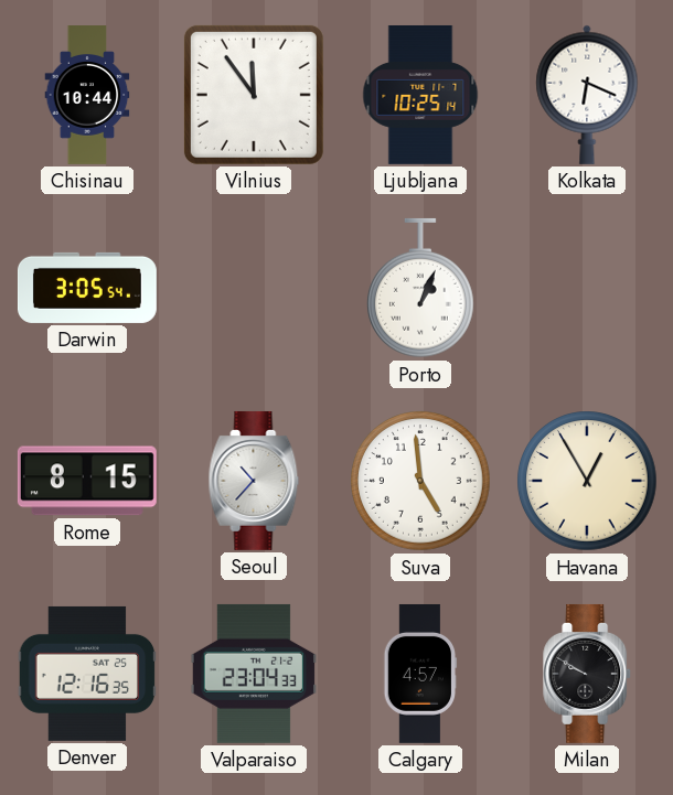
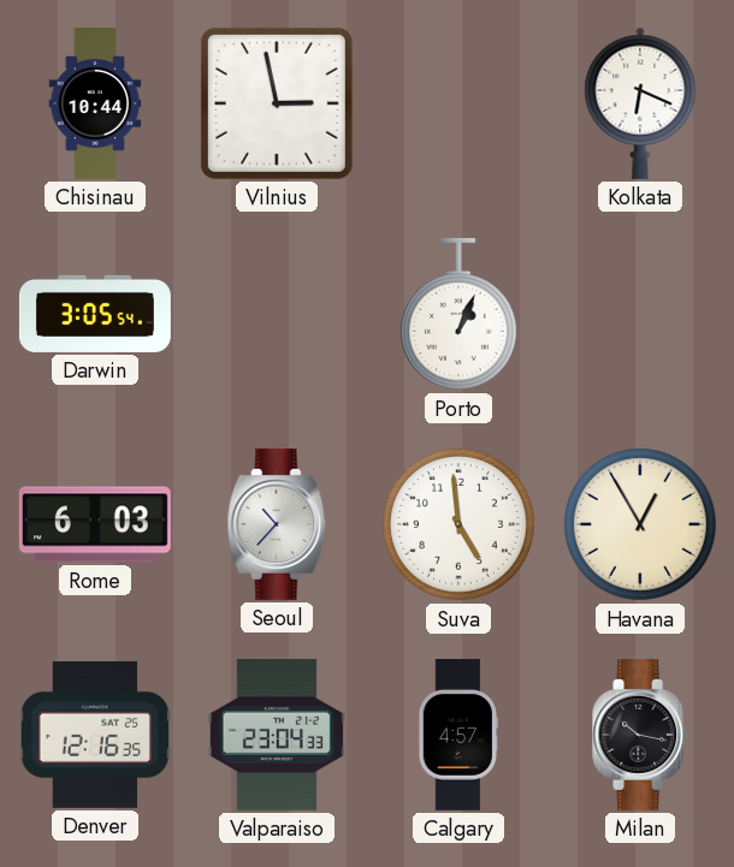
Vilnius: 11:54 -> 2:58
Ljubljana: 10:25 -> none
Rome: 8:15 -> 6:03
Milan: 9:50 -> 10:17
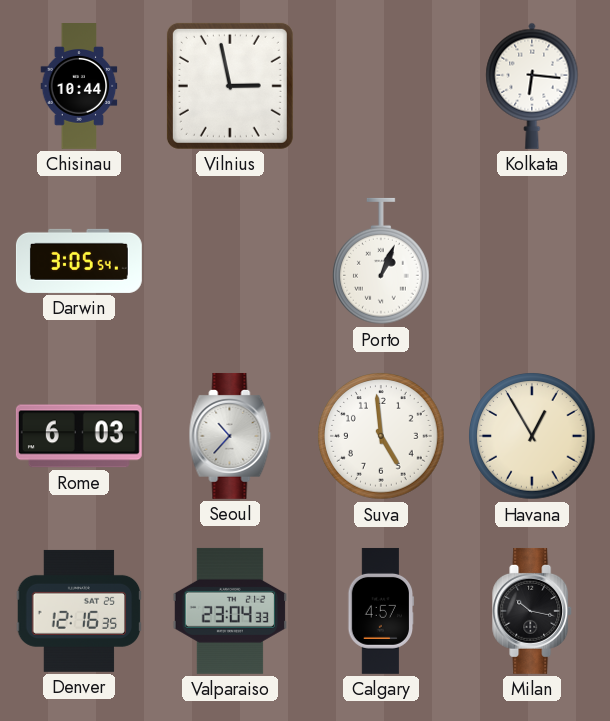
Kolkata: 6:19 -> 6:16
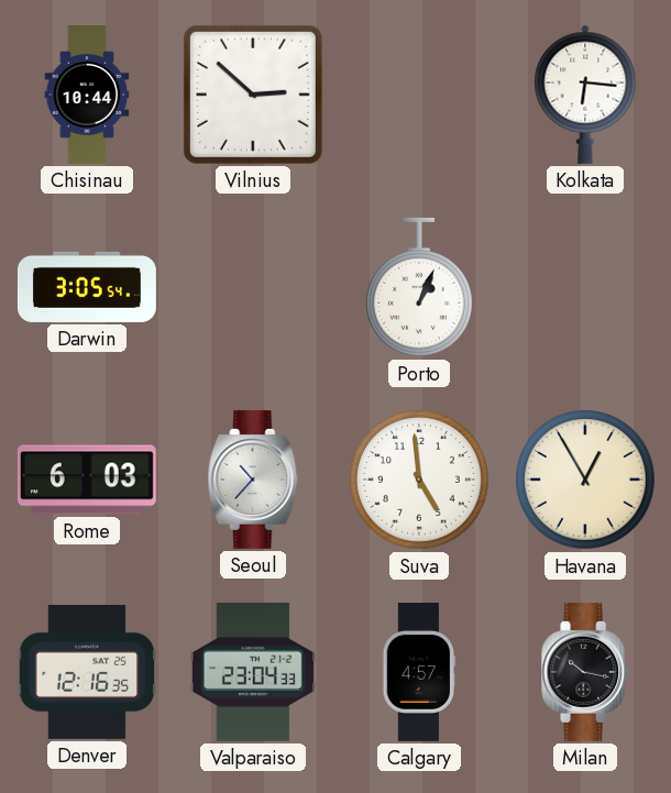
Vilnius: 2:58 -> 2:52
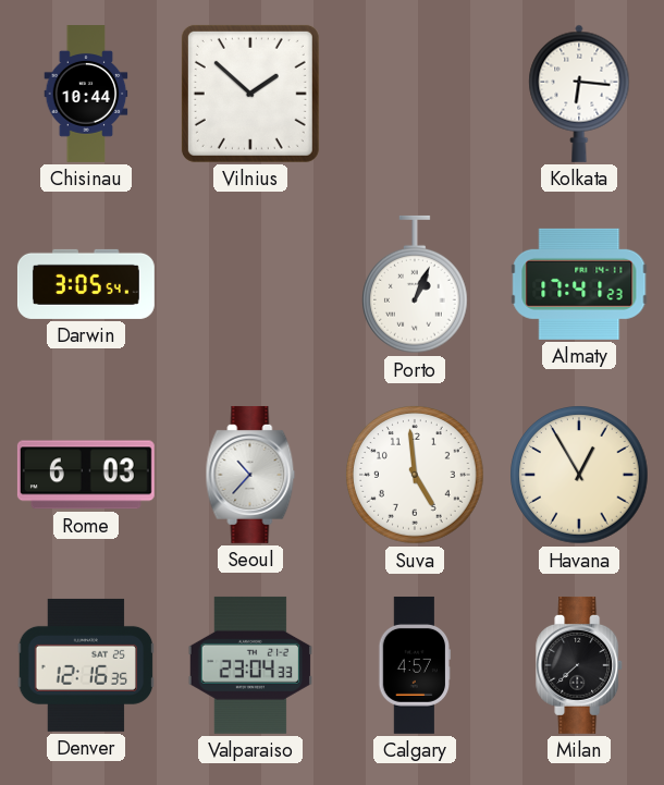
Vilnius: 2:52 -> 1:52
Almaty: none -> 17:41
Milan: 10:17 -> 7:38
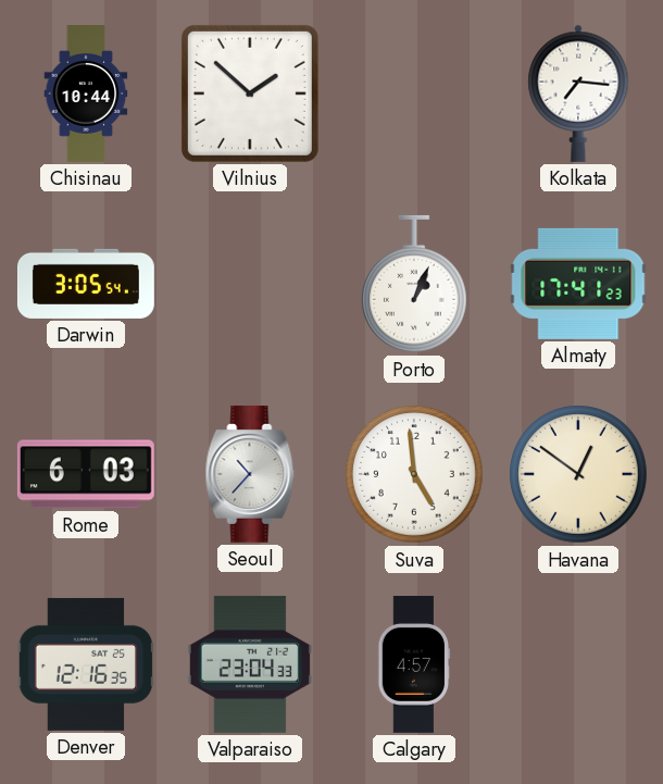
Kolkata: 6:16 -> 7:16
Havana: 12:55 -> 12:51
Milan: 7:38 -> none
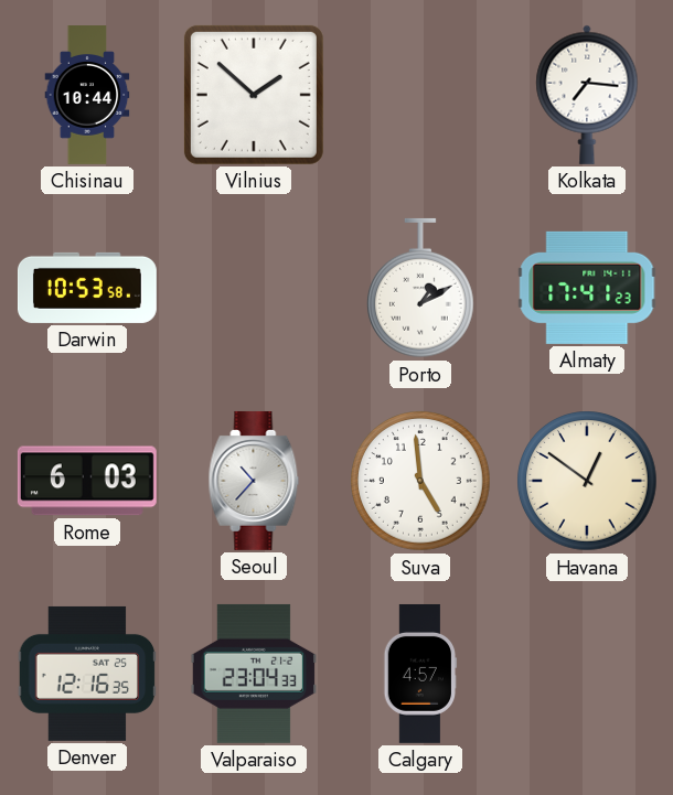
Darwin: 3:05 -> 10:53
Porto: 1:04 -> 1:10
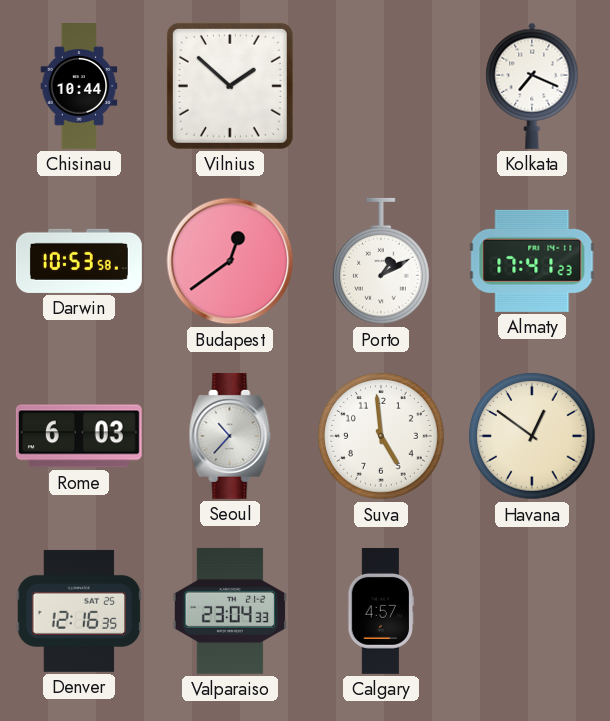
Kolkata: 7:16 -> 7:19
Budapest: none -> 12:39
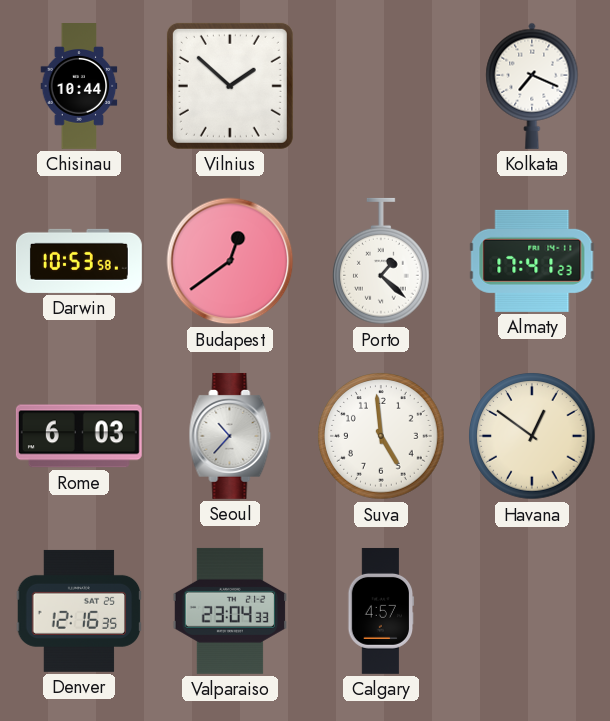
Porto: 1:10 -> 1:22
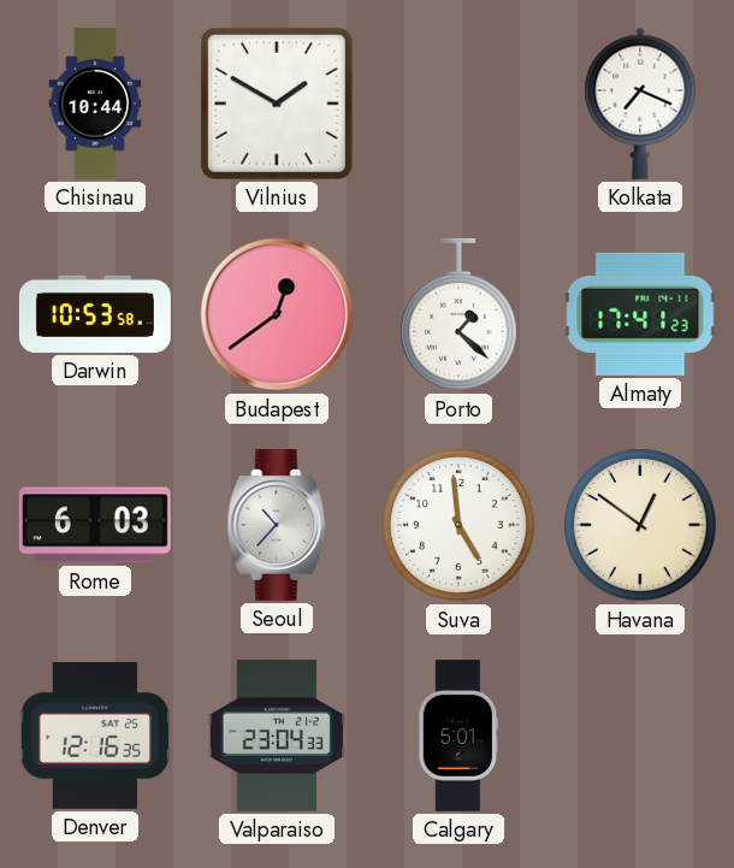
Vilnius: 1:52 -> 1:50
Calgary: 4:57 -> 5:01
